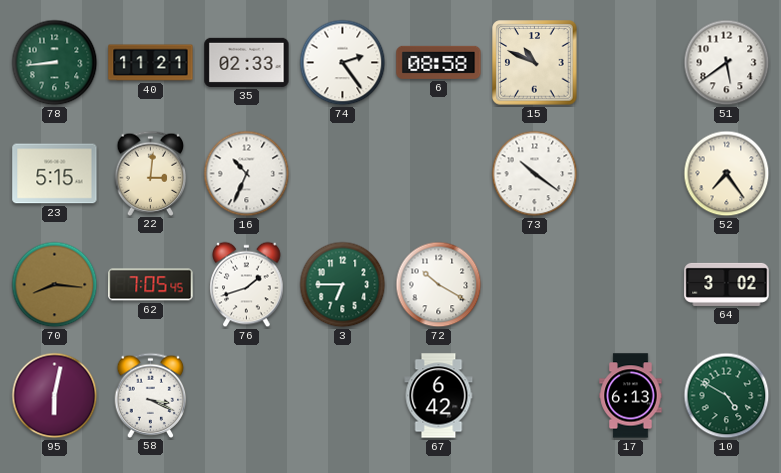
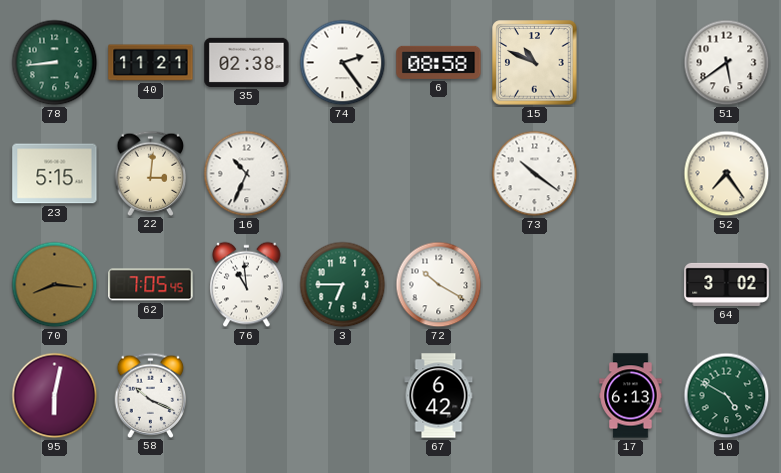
35: 02:33 -> 02:38
76: 1:42 -> 10:59
58: 3:19 -> 10:19
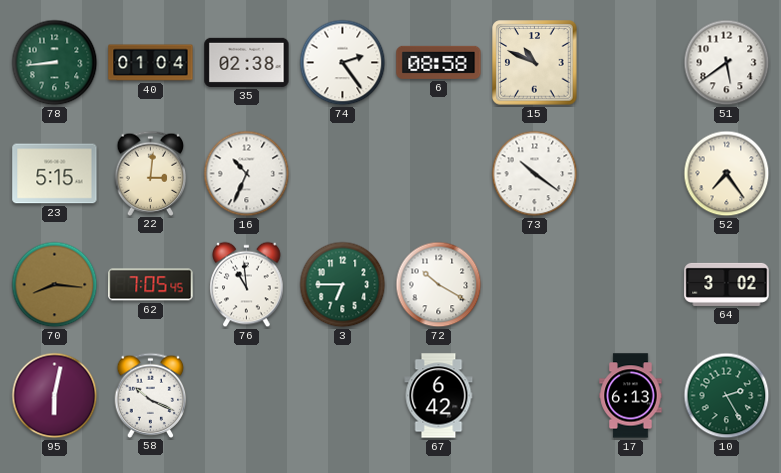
40: 11:21 -> 01:04
10: 4:50 -> 2:25
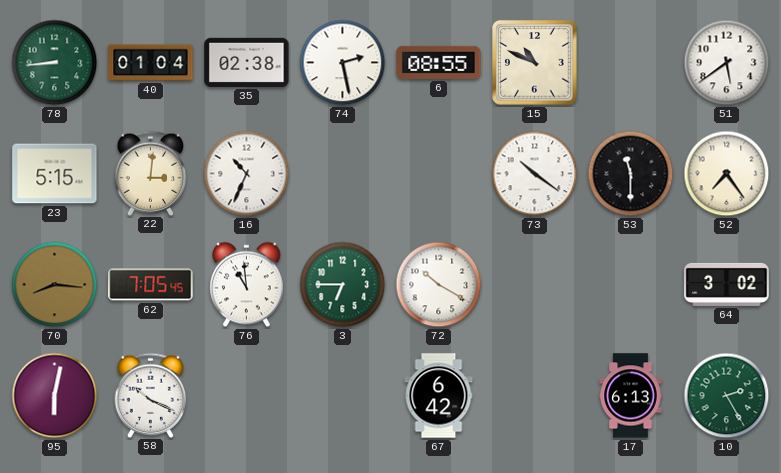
74: 2:24 -> 2:28
6: 08:58 -> 08:55
53: none -> 11:30
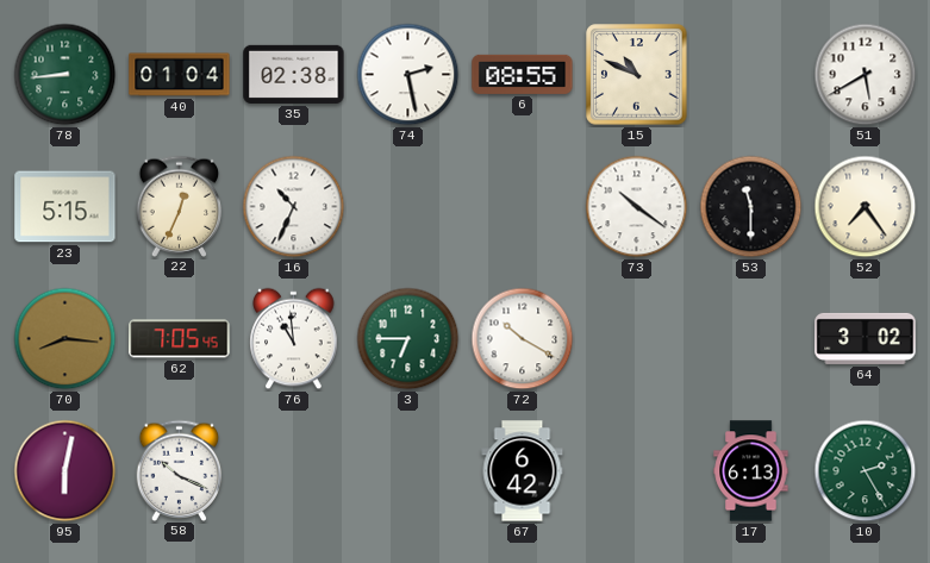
51: 5:39 -> 5:40
22: 3:01 -> 12:34
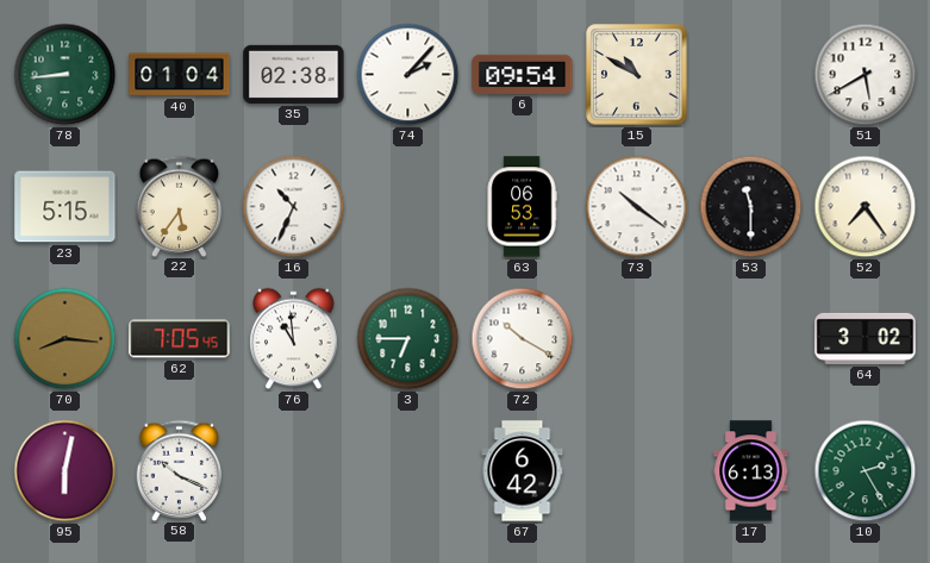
74: 2:28 -> 2:07
6: 08:55 -> 09:54
15: 10:49 -> 10:50
22: 12:34 -> 5:36
63: none -> 06:53
